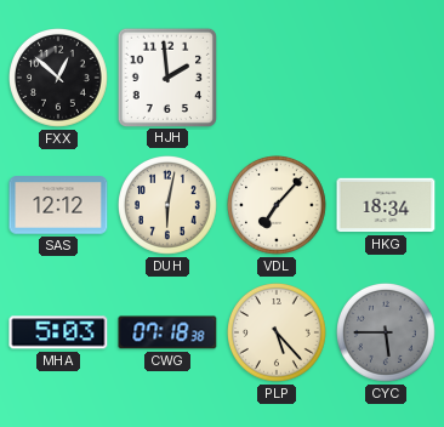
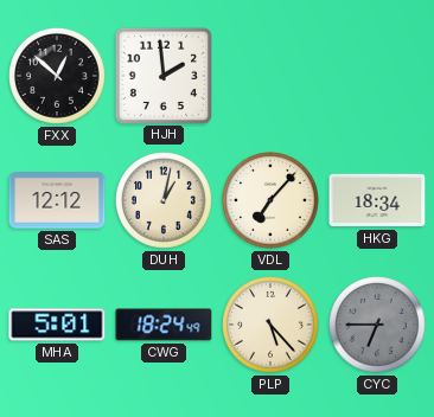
DUH: 6:02 -> 1:02
MHA: 5:03 -> 5:01
CWG: 07:18 -> 18:24
CYC: 5:45 -> 6:45
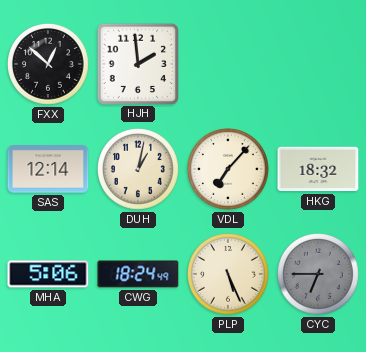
SAS: 12:12 -> 12:14
HKG: 18:34 -> 18:32
MHA: 5:01 -> 5:06
PLP: 5:23 -> 5:26
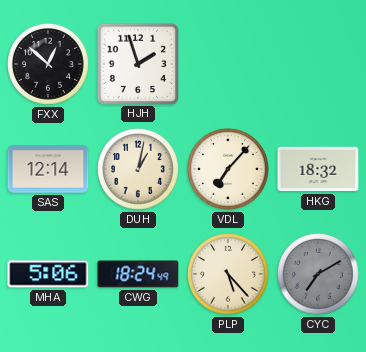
HJH: 1:59 -> 1:57
PLP: 5:26 -> 5:23
CYC: 6:45 -> 7:10
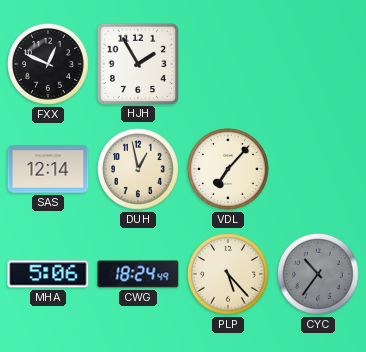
FXX: 12:52 -> 12:49
HJH: 1:57 -> 1:55
DUH: 1:02 -> 12:58
HKG: 18:32 -> none
CYC: 7:10 -> 10:36
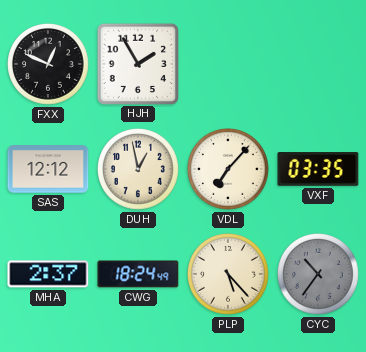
SAS: 12:14 -> 12:12
VXF: none -> 03:35
MHA: 5:06 -> 2:37
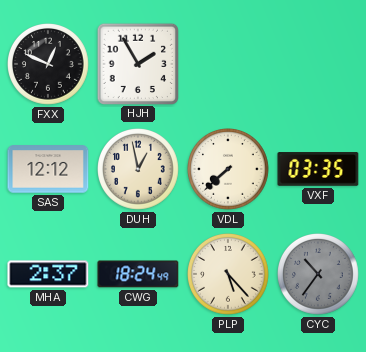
VDL: 7:07 -> 7:38
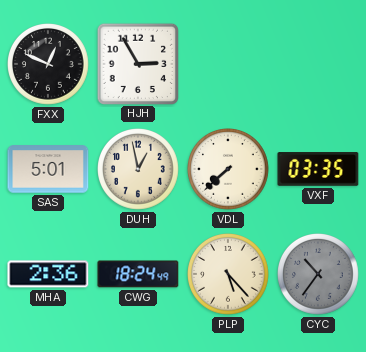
HJH: 1:55 -> 2:55
SAS: 12:12 -> 5:01
MHA: 2:37 -> 2:36
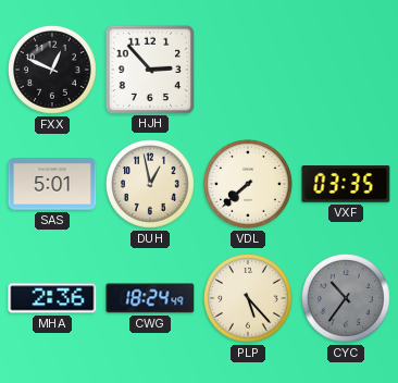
HJH: 2:55 -> 2:53
